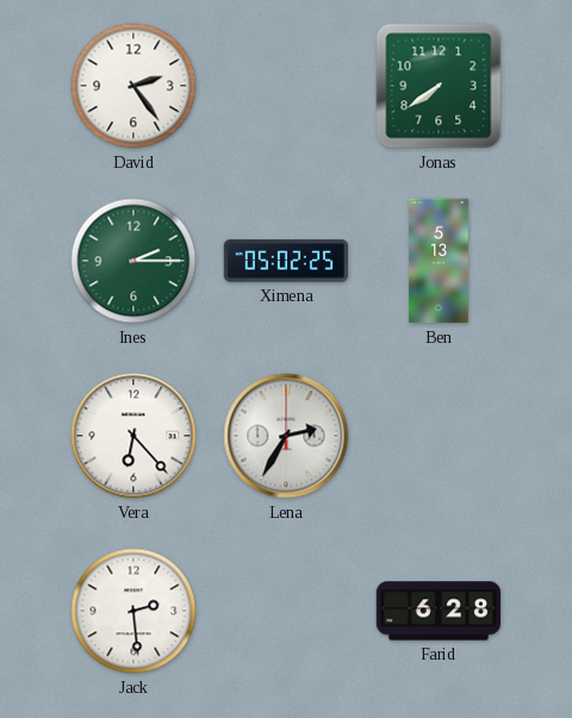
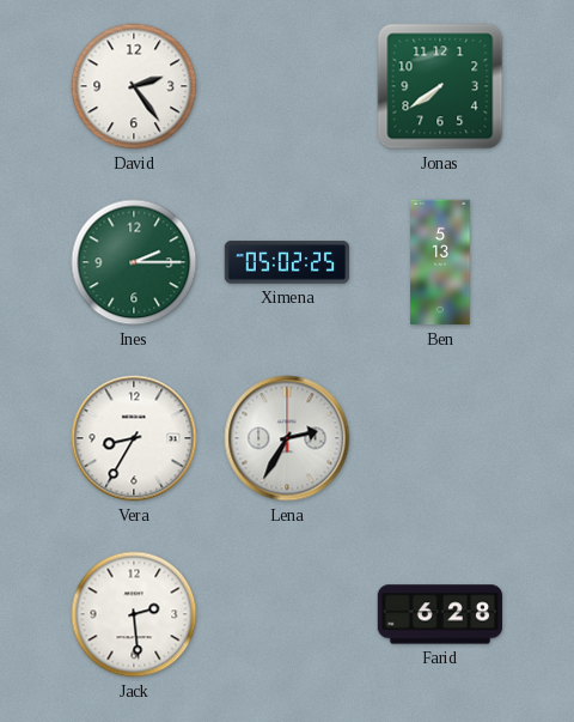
Vera: 6:23 -> 8:35
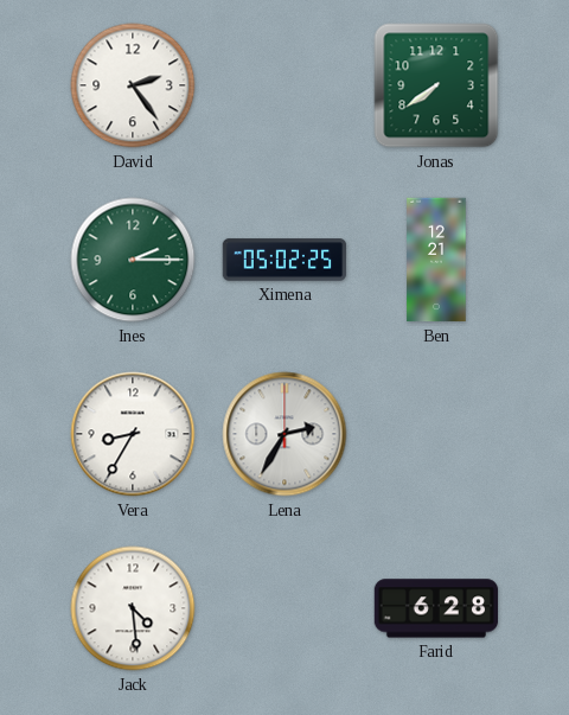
Ben: 5:13 -> 12:21
Jack: 2:29 -> 4:29
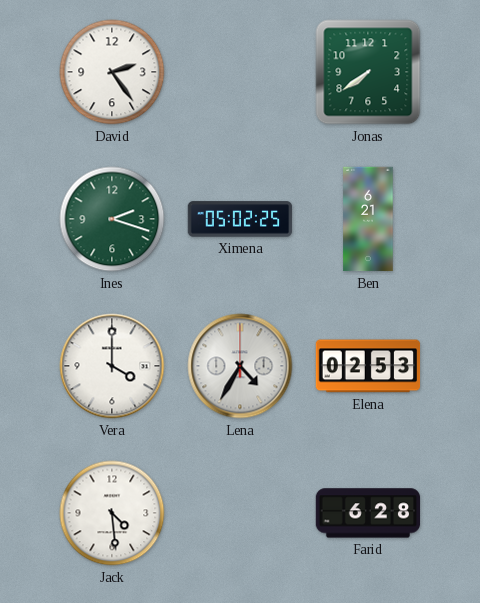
Ines: 2:15 -> 2:18
Ben: 12:21 -> 6:21
Vera: 8:35 -> 4:00
Lena: 2:35 -> 4:35
Elena: none -> 02:53
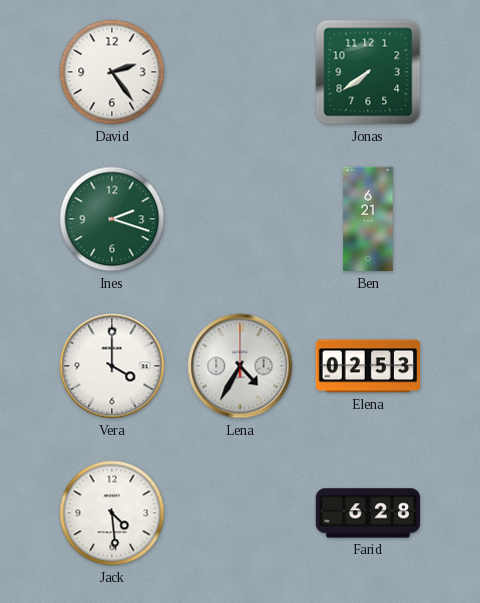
Ximena: 05:02 -> none
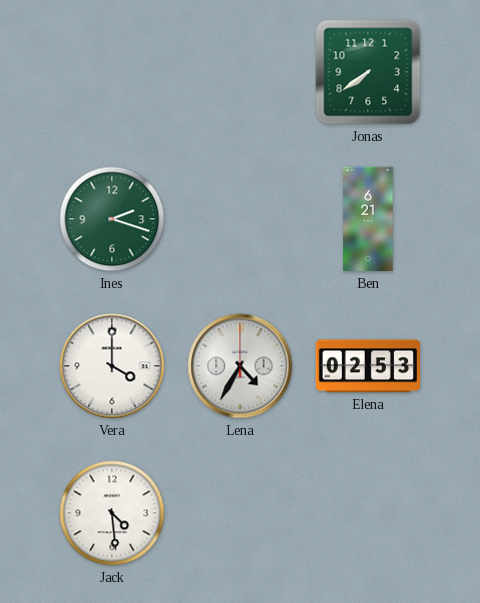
David: 2:24 -> none
Farid: 6:28 -> none
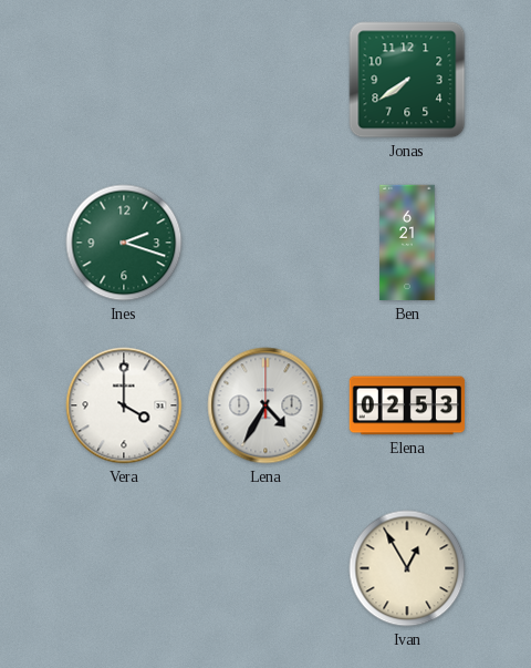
Jack: 4:29 -> none
Ivan: none -> 12:55
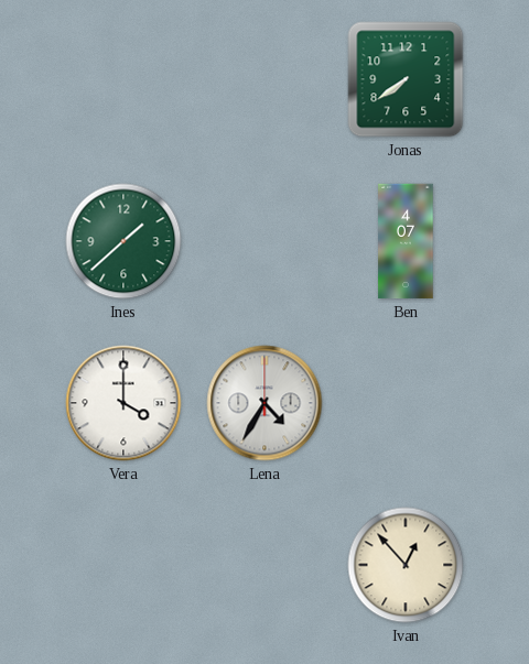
Ines: 2:18 -> 1:38
Ben: 6:21 -> 4:07
Elena: 02:53 -> none
Ivan: 12:55 -> 12:53
